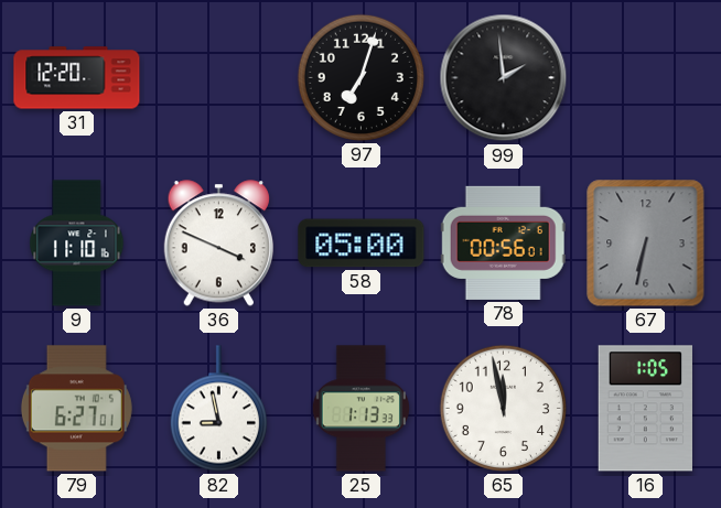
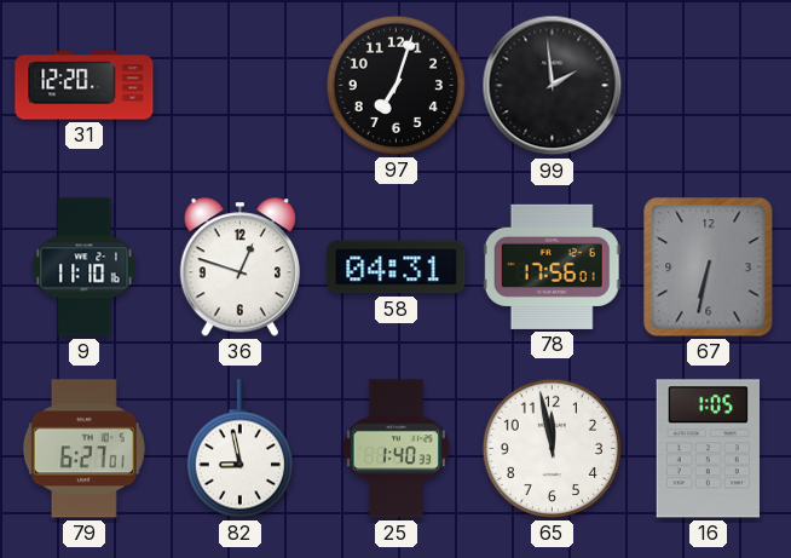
36: 3:49 -> 12:48
58: 05:00 -> 04:31
78: 00:56 -> 17:56
25: 1:13 -> 1:40
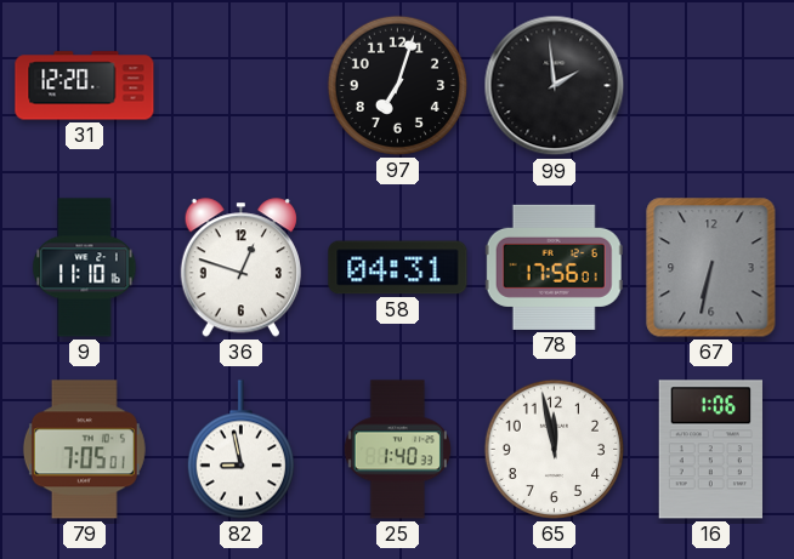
79: 6:27 -> 7:05
16: 1:05 -> 1:06
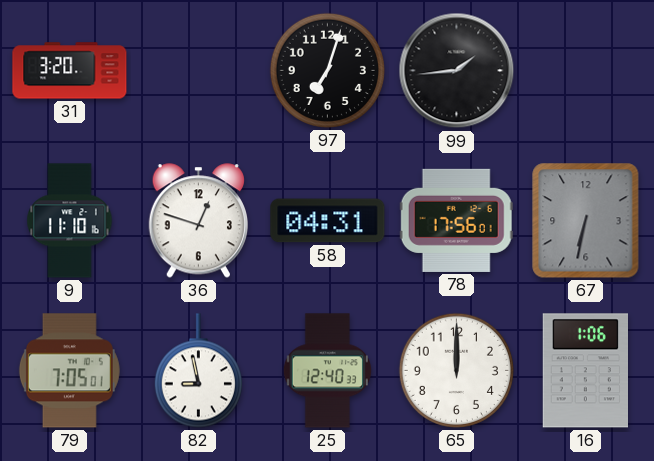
31: 12:20 -> 3:20
99: 1:59 -> 1:44
25: 1:40 -> 12:40
65: 11:58 -> 12:00
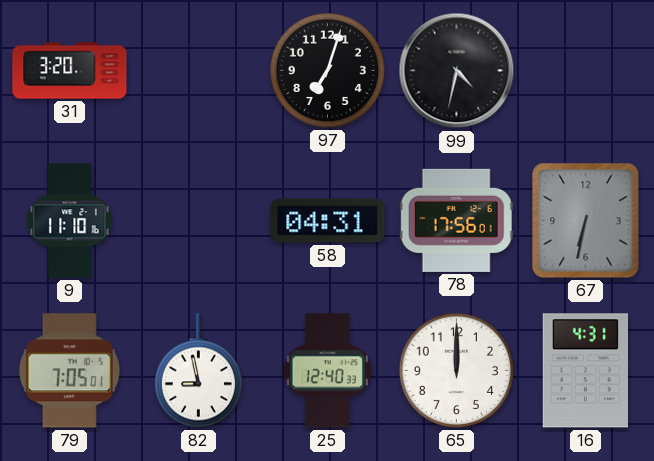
99: 1:44 -> 4:32
36: 12:48 -> none
16: 1:06 -> 4:31
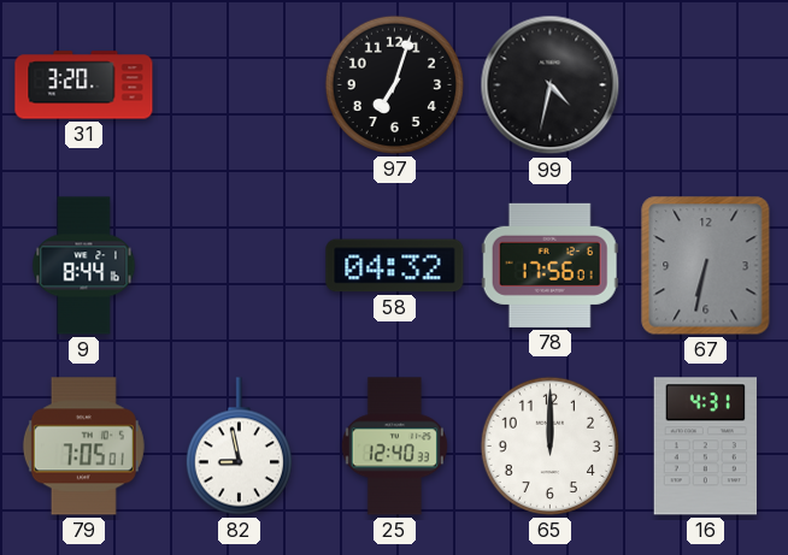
9: 11:10 -> 8:44
58: 04:31 -> 04:32
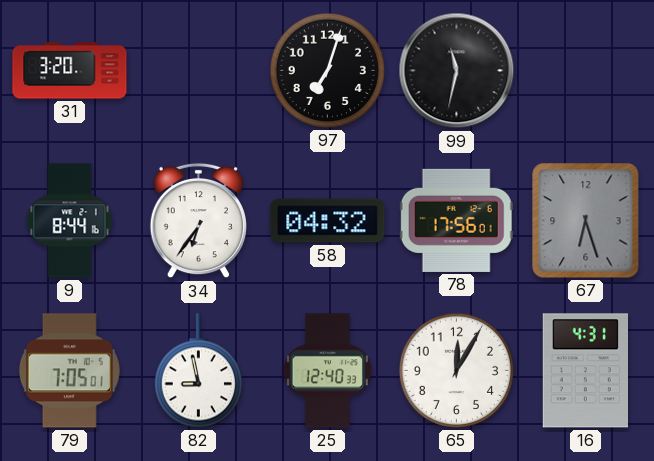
99: 4:32 -> 11:32
34: none -> 6:36
67: 6:32 -> 6:27
65: 12:00 -> 12:05
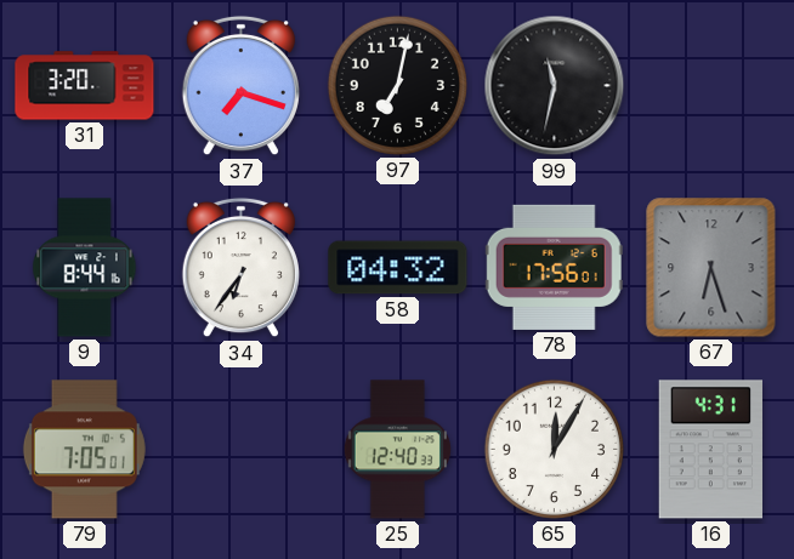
37: none -> 7:18
97: 7:03 -> 7:02
82: 8:58 -> none
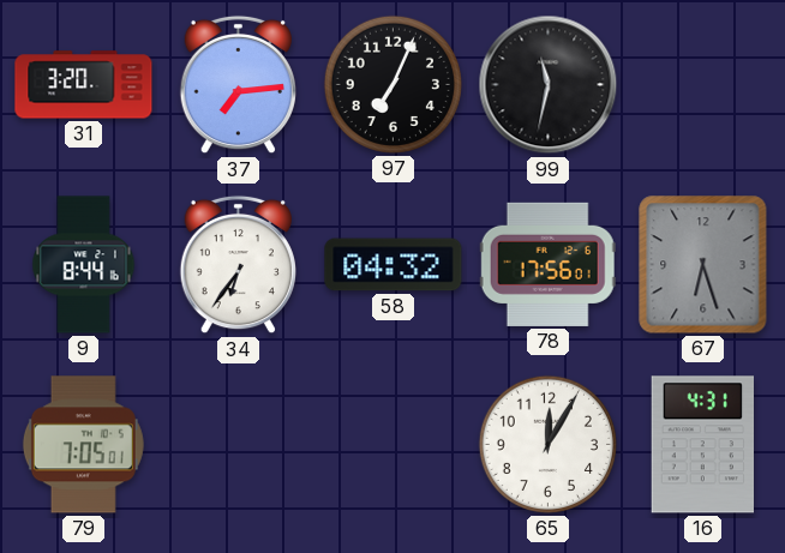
37: 7:18 -> 7:14
97: 7:02 -> 7:04
25: 12:40 -> none
